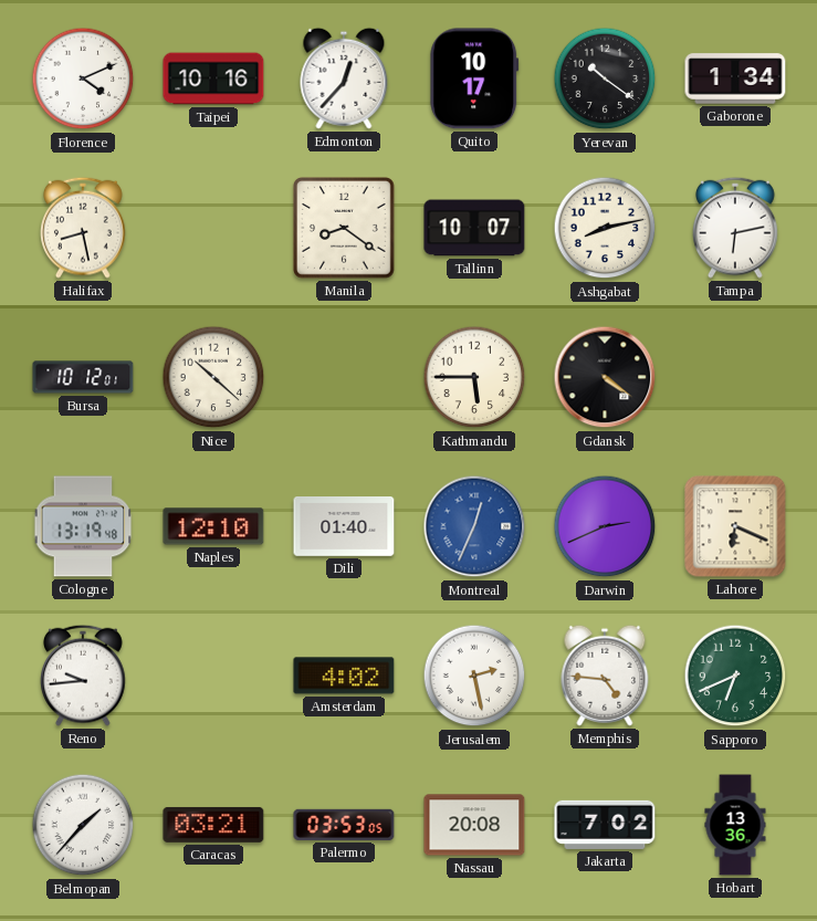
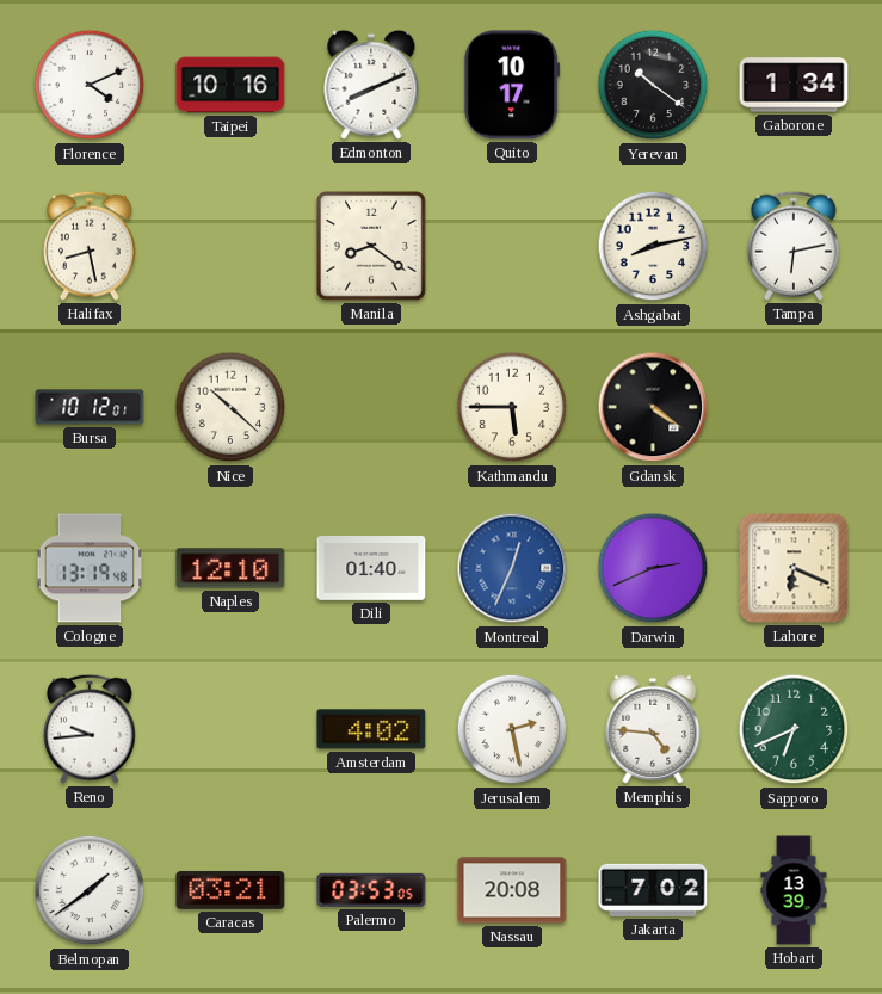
Edmonton: 12:37 -> 8:11
Tallinn: 10:07 -> none
Belmopan: 1:37 -> 1:39
Hobart: 13:36 -> 13:39
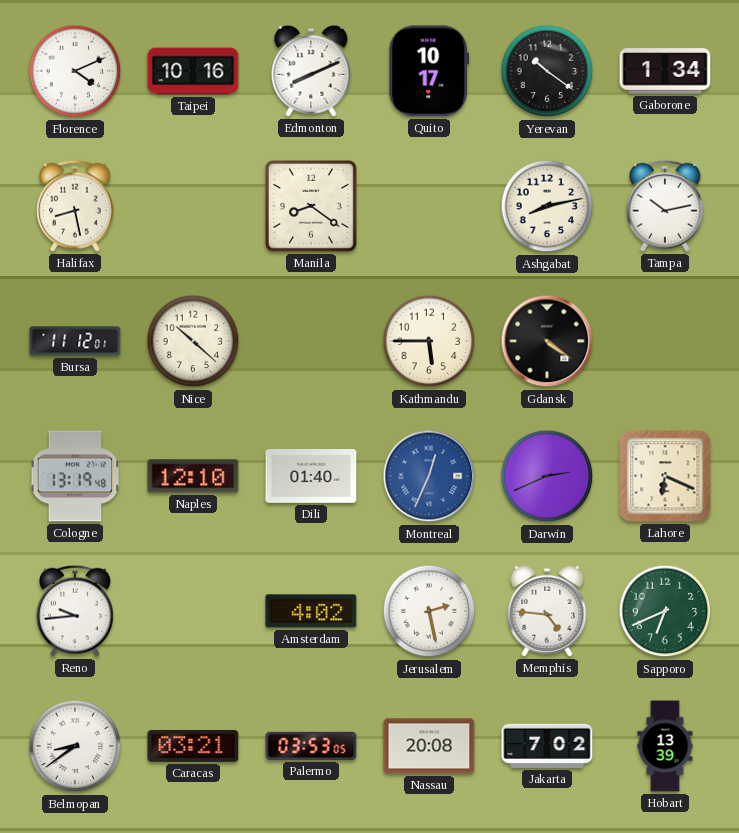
Tampa: 6:13 -> 10:13
Bursa: 10:12 -> 11:12
Belmopan: 1:39 -> 8:39
